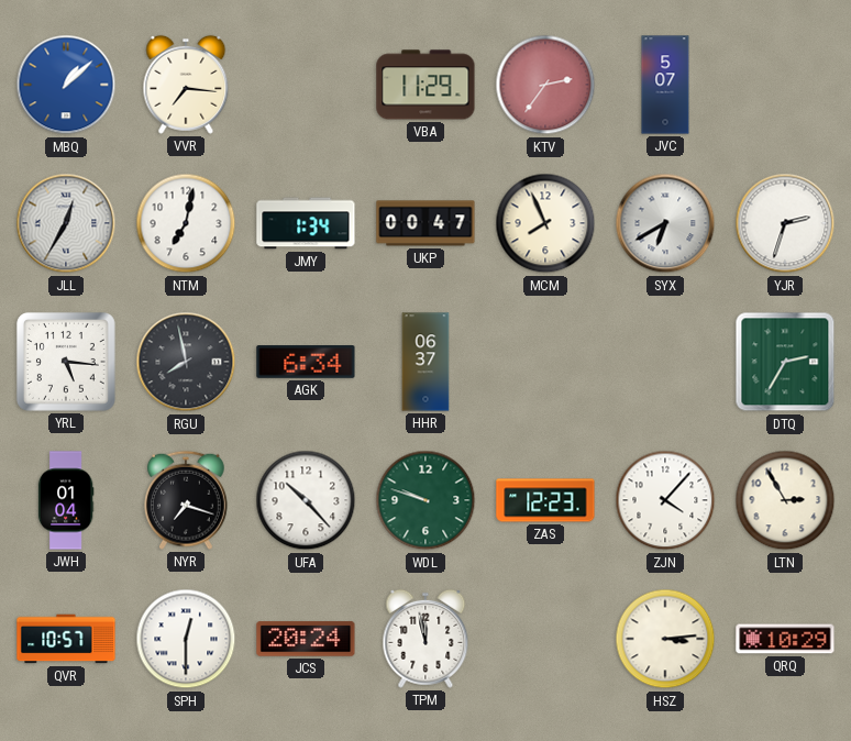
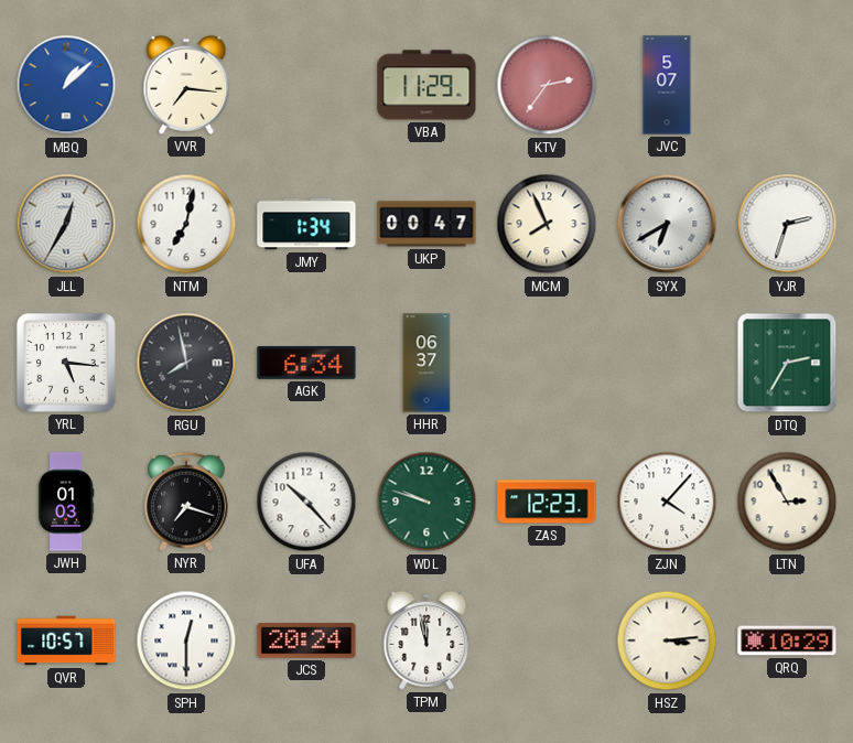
JWH: 01:04 -> 01:03
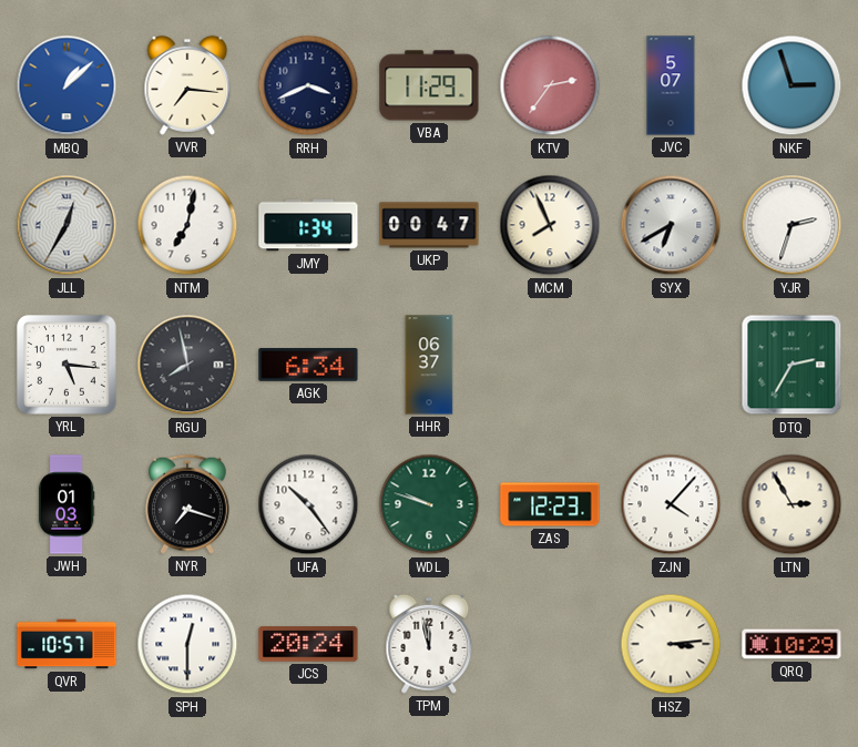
RRH: none -> 3:41
NKF: none -> 2:57
UFA: 10:23 -> 10:24
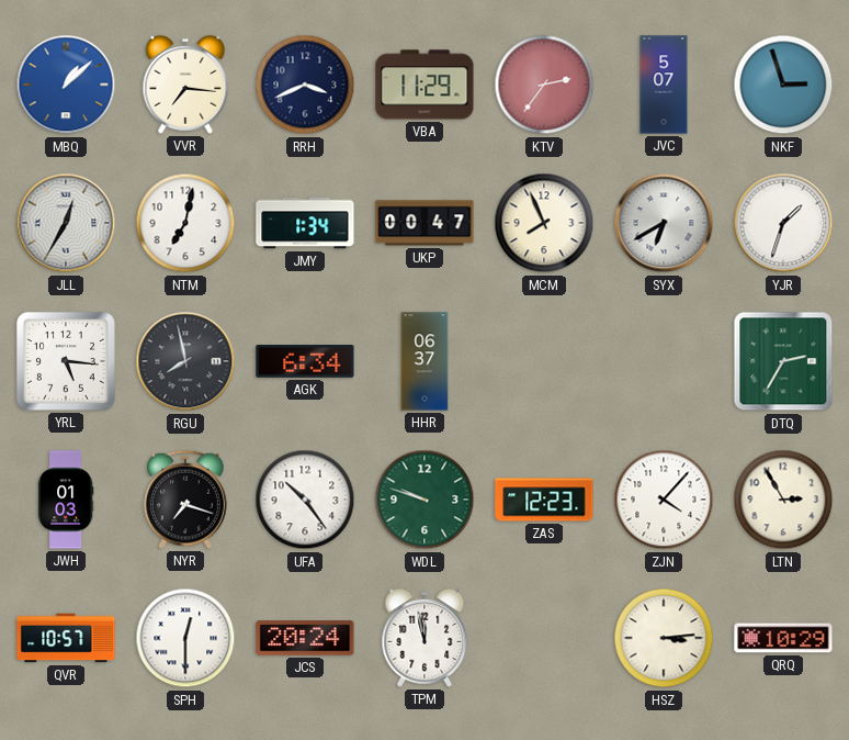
YJR: 2:33 -> 1:33
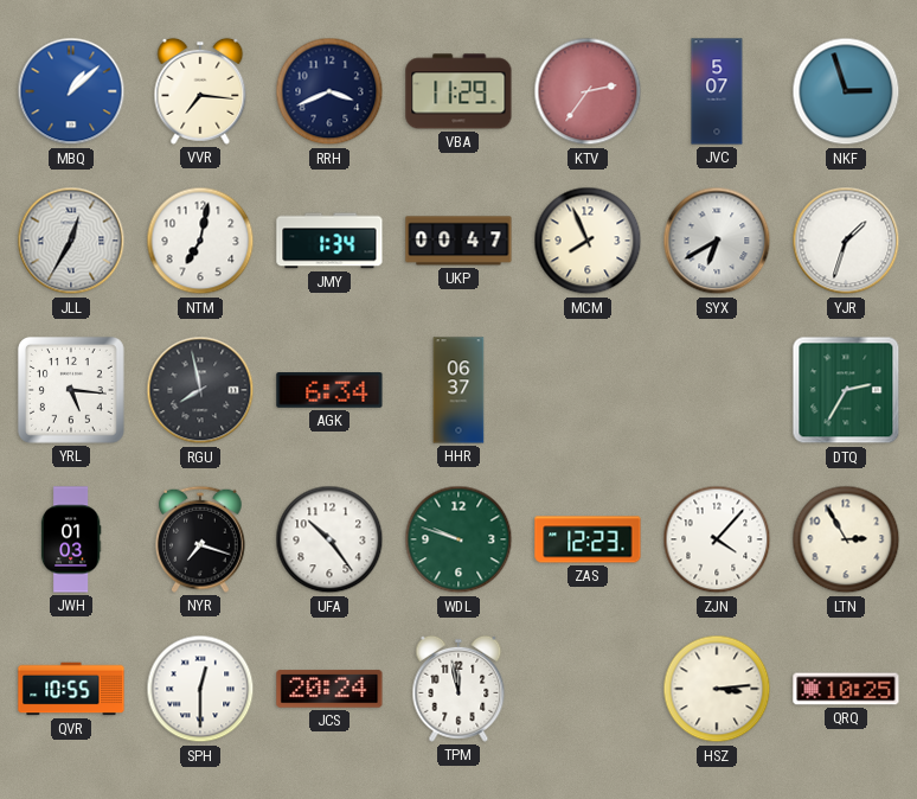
QVR: 10:57 -> 10:55
QRQ: 10:29 -> 10:25
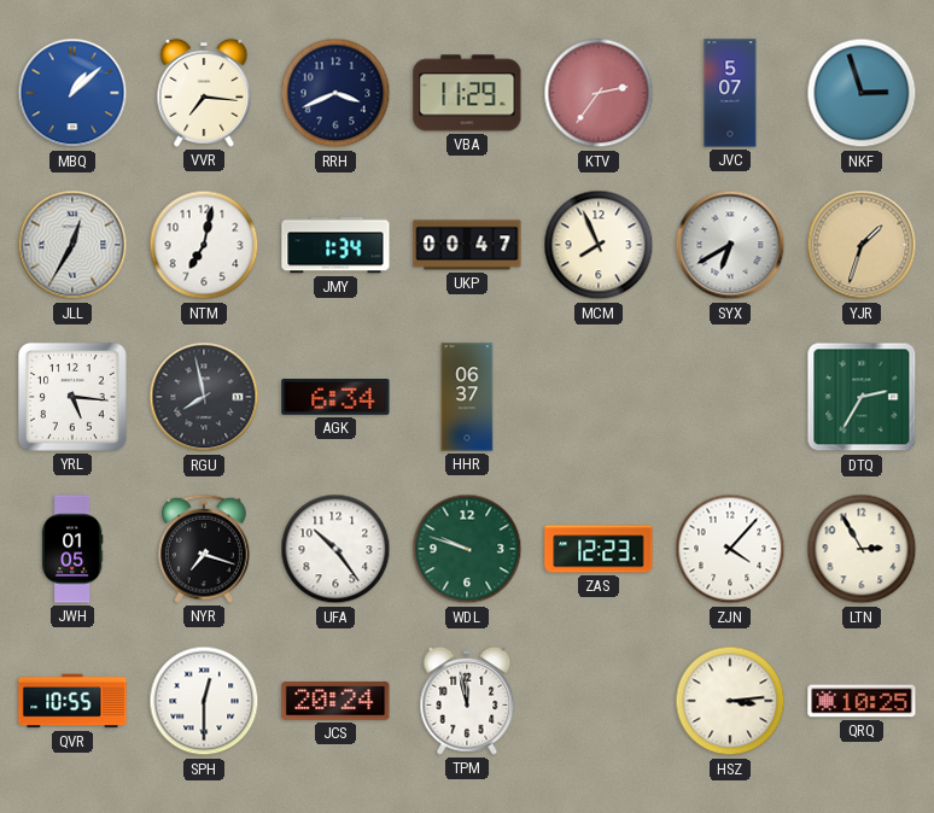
YJR dial: white -> champagne
JWH: 01:03 -> 01:05
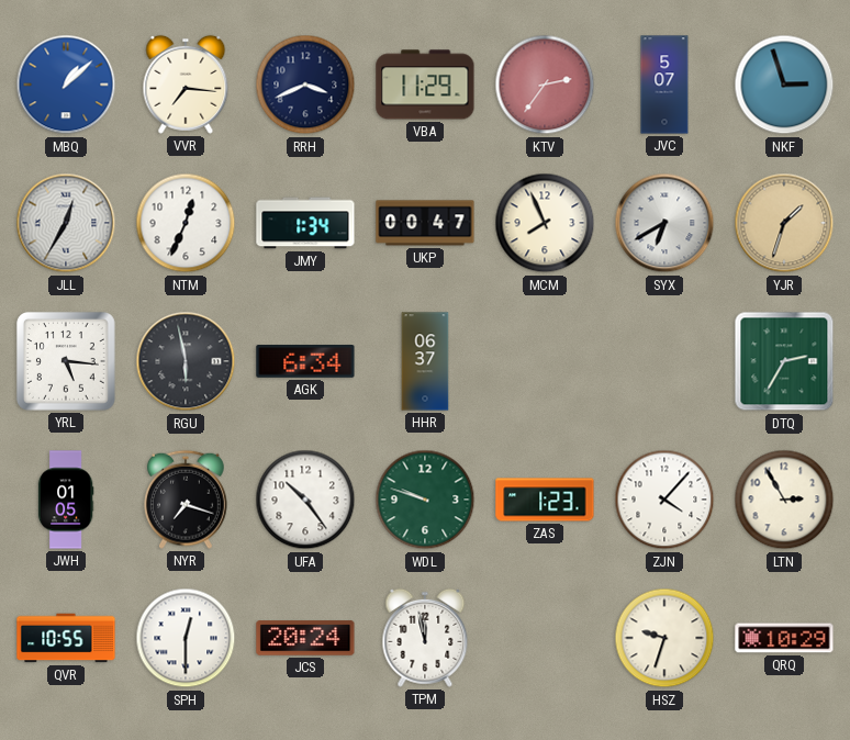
NTM: 7:02 -> 12:34
RGU: 7:58 -> 5:58
ZAS: 12:23 -> 1:23
HSZ: 3:14 -> 9:33
QRQ: 10:25 -> 10:29
